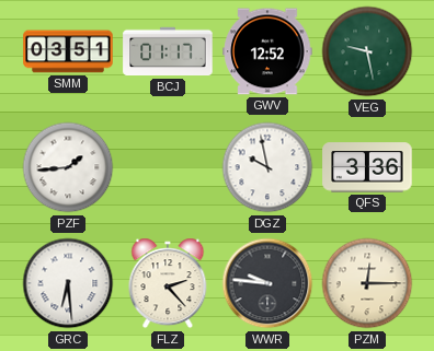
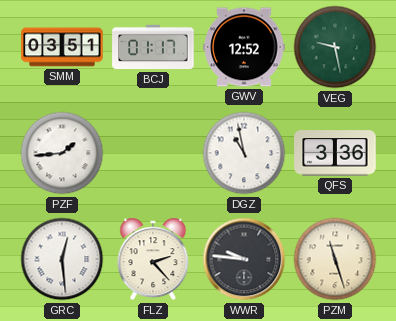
DGZ: 9:58 -> 10:58
GRC: 6:29 -> 12:29
PZM: 12:15 -> 11:27
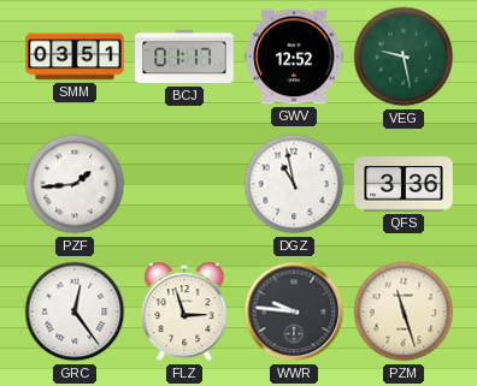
GRC: 12:29 -> 12:24
FLZ: 2:23 -> 2:57
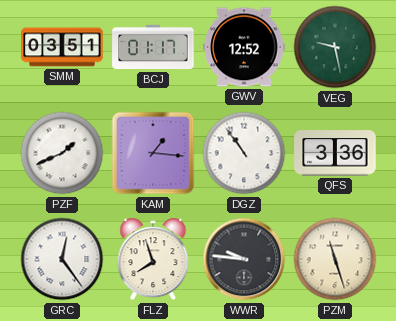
PZF: 1:44 -> 1:41
KAM: none -> 1:16
DGZ: 10:58 -> 10:54
FLZ: 2:57 -> 7:57
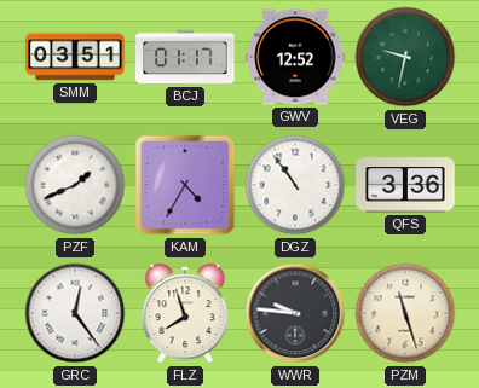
VEG: 9:28 -> 9:32
KAM: 1:16 -> 4:35
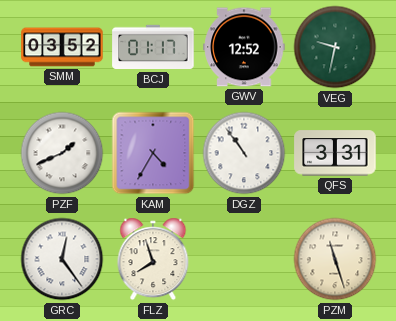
SMM: 03:51 -> 03:52
QFS: 3:36 -> 3:31
WWR: 9:46 -> none
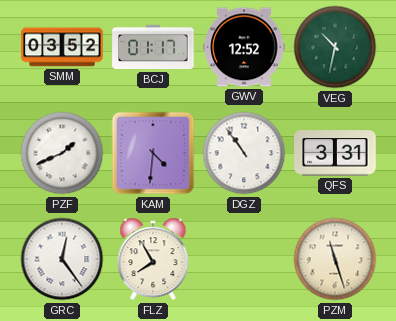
VEG: 9:32 -> 10:32
KAM: 4:35 -> 4:31
FLZ: 7:57 -> 7:55
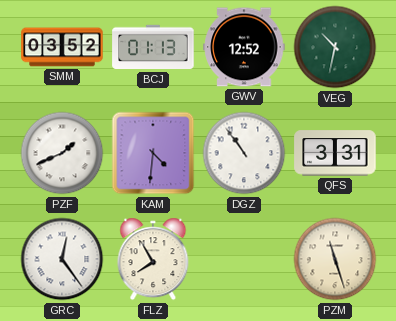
BCJ: 01:17 -> 01:13
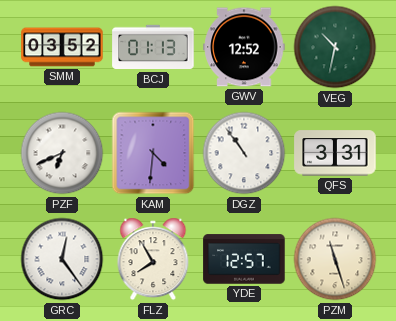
PZF: 1:41 -> 6:41
YDE: none -> 12:57
